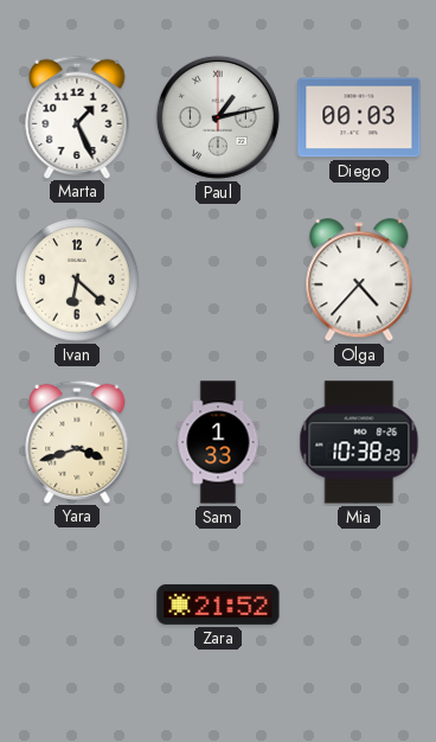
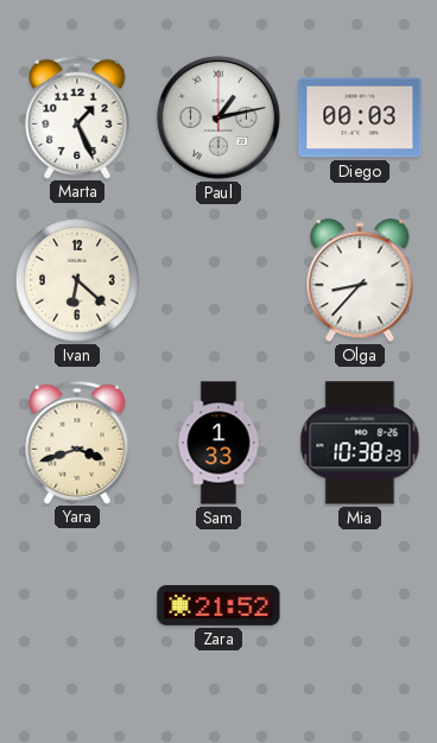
Olga: 4:37 -> 8:37
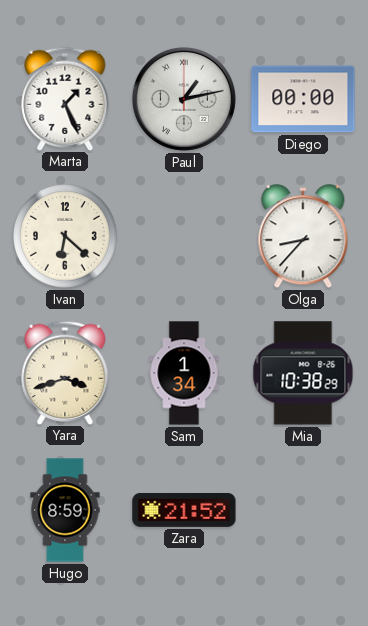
Diego: 00:03 -> 00:00
Sam: 1:33 -> 1:34
Hugo: none -> 8:59
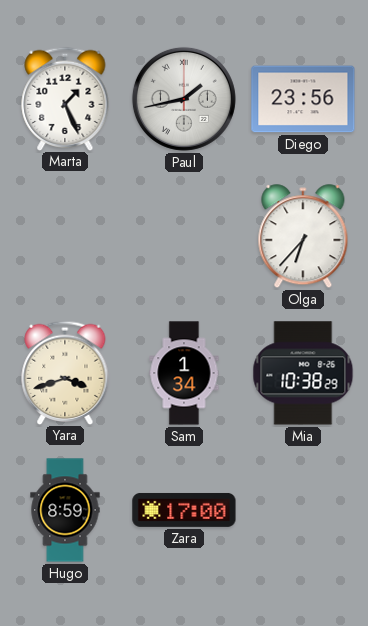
Paul: 1:13 -> 1:43
Diego: 00:00 -> 23:56
Ivan: 6:22 -> none
Olga: 8:37 -> 6:37
Zara: 21:52 -> 17:00
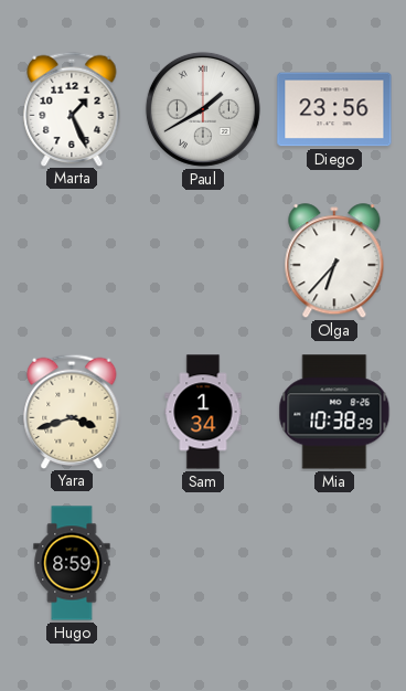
Paul: 1:43 -> 1:40
Zara: 17:00 -> none
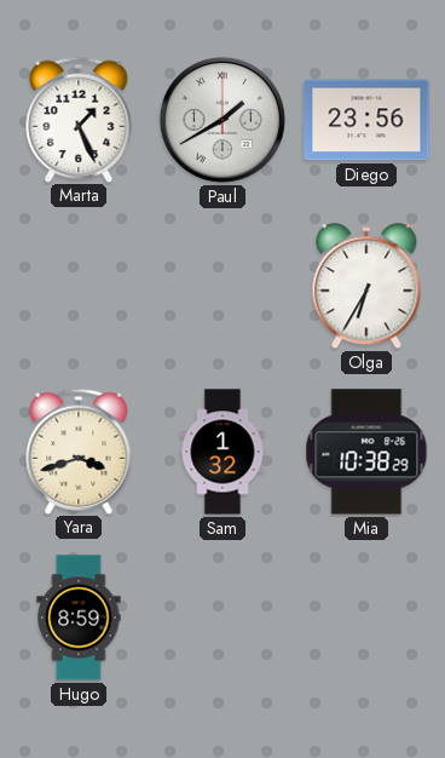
Olga: 6:37 -> 6:35
Sam: 1:34 -> 1:32
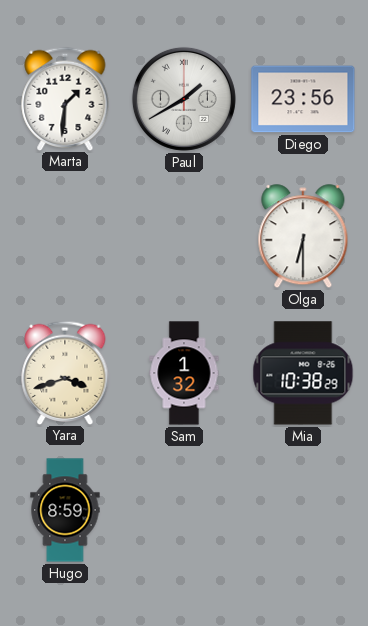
Marta: 1:26 -> 1:31
Olga: 6:35 -> 6:30
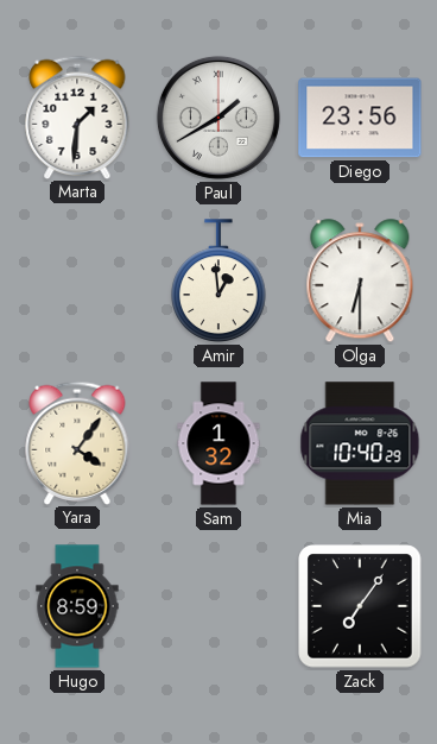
Amir: none -> 12:59
Yara: 3:42 -> 4:06
Mia: 10:38 -> 10:40
Zack: none -> 7:06
